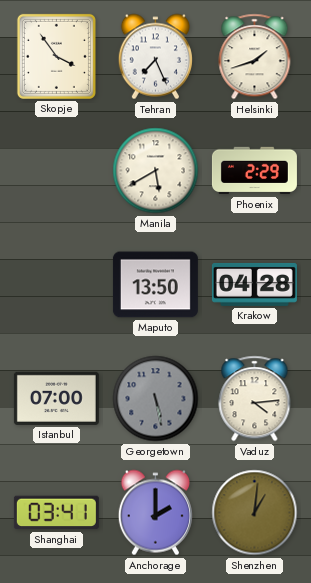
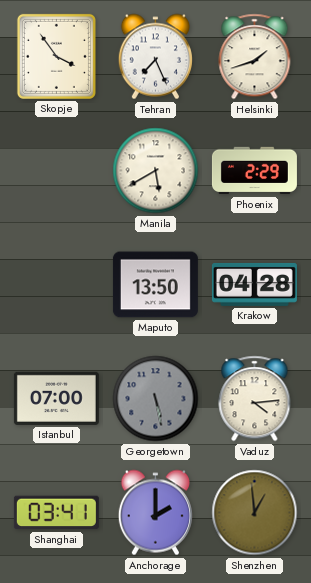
Shenzhen: 1:01 -> 12:59
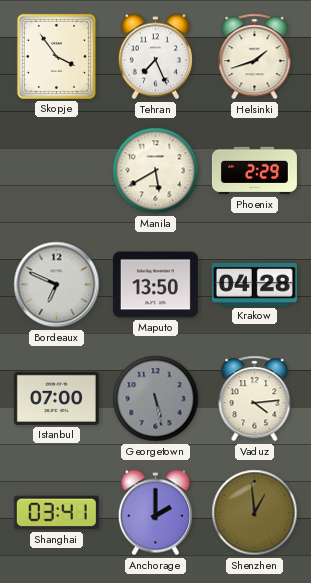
Bordeaux: none -> 6:49
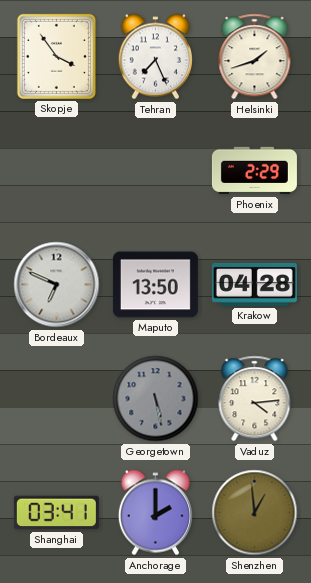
Manila: 5:40 -> none
Istanbul: 07:00 -> none
